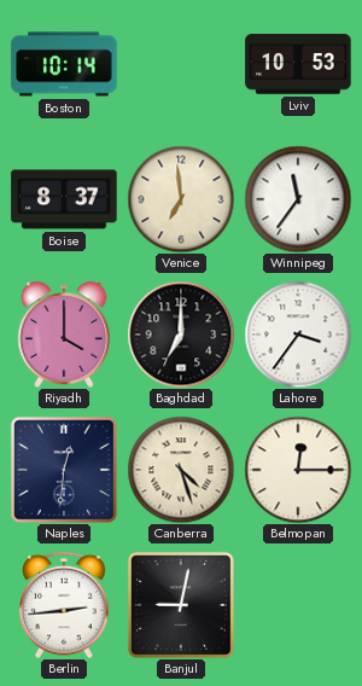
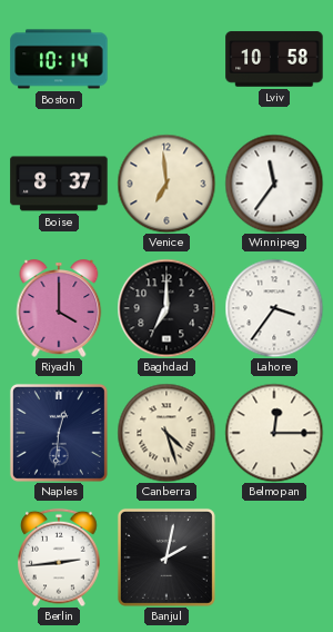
Lviv: 10:53 -> 10:58
Banjul: 9:02 -> 2:02
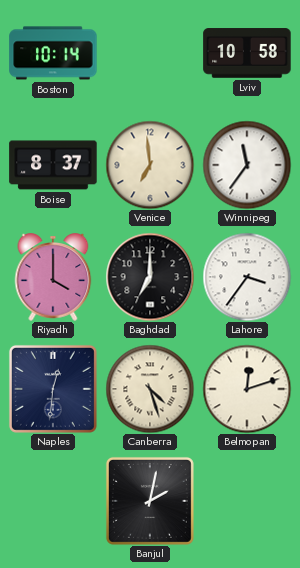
Belmopan: 12:15 -> 12:12
Berlin: 2:44 -> none
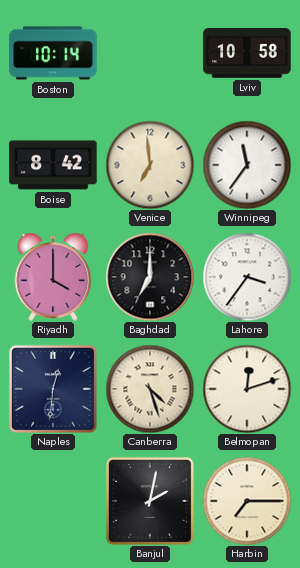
Boise: 8:37 -> 8:42
Harbin: none -> 7:15
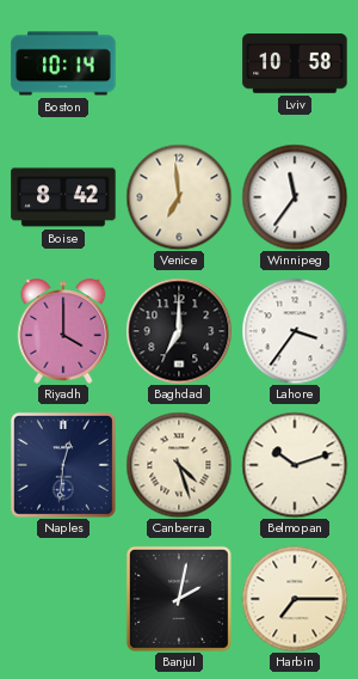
Belmopan: 12:12 -> 10:12
